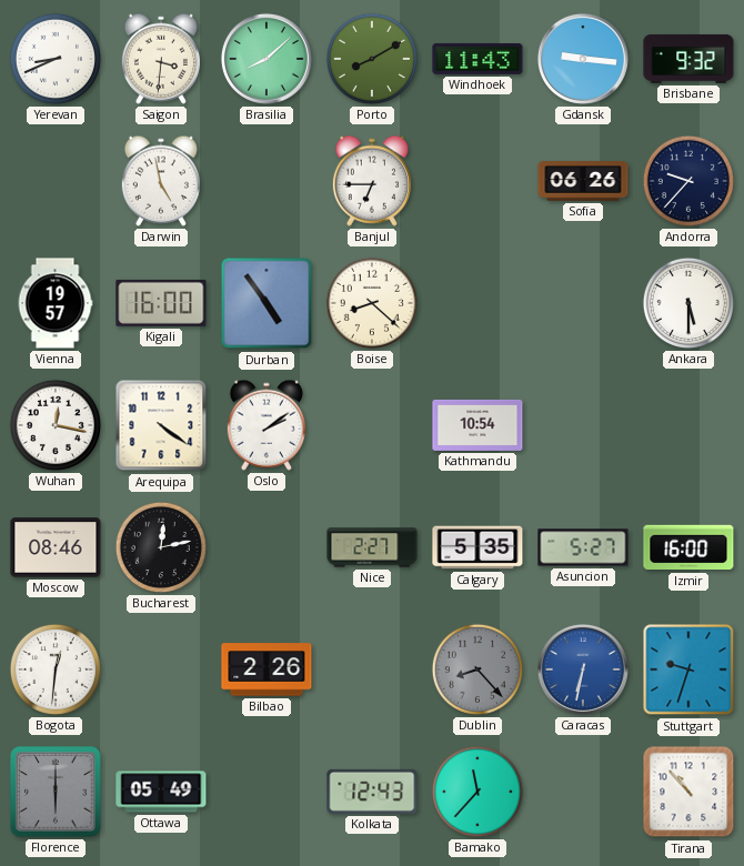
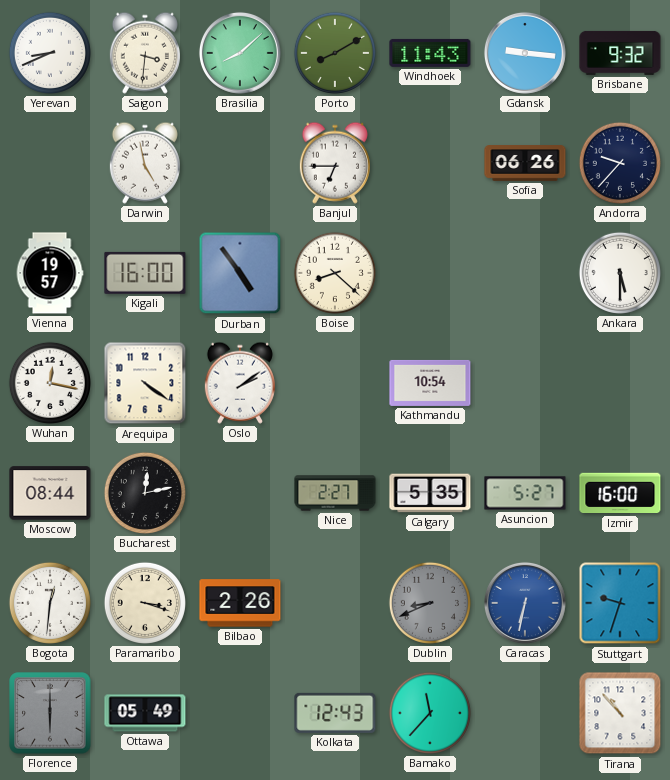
Moscow: 08:46 -> 08:44
Paramaribo: none -> 3:18
Dublin: 8:23 -> 8:41
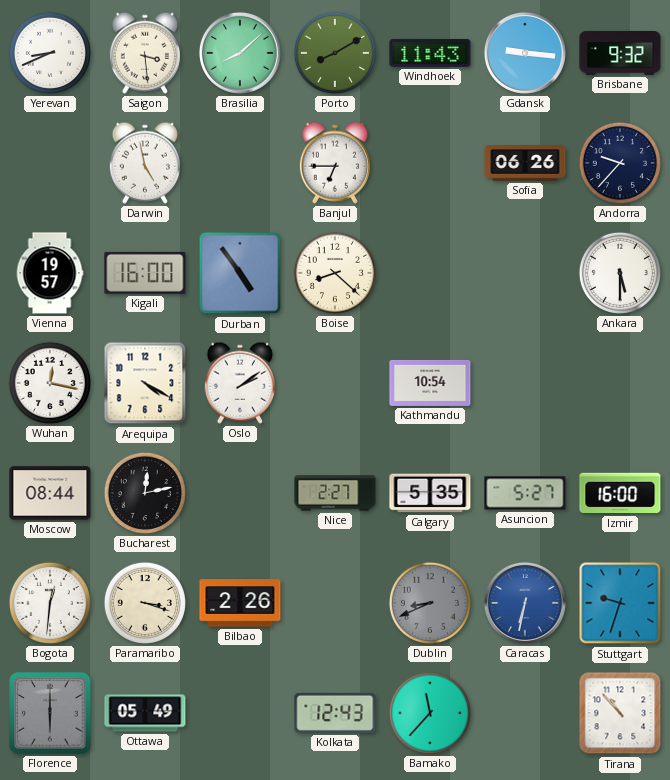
Saigon: 3:31 -> 3:29
Arequipa: 4:21 -> 4:20
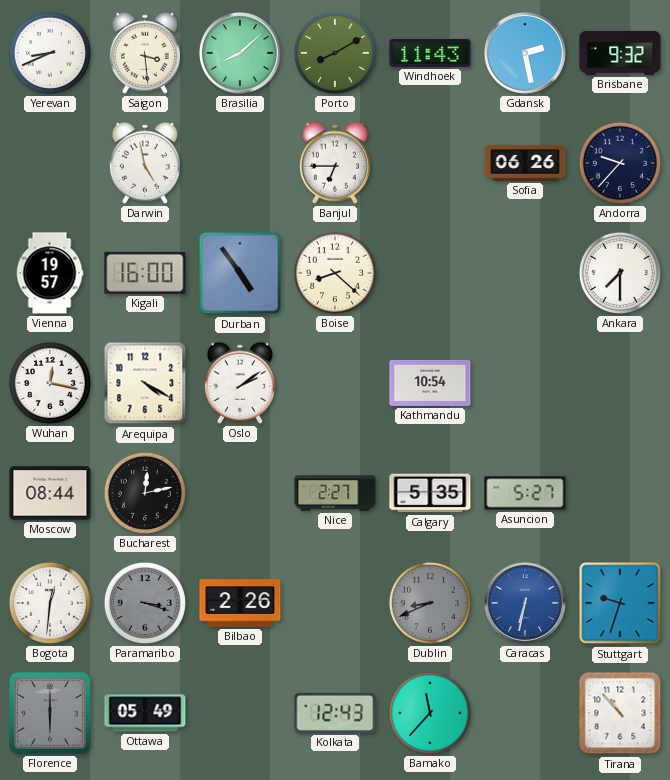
Gdansk: 9:16 -> 2:28
Ankara: 5:30 -> 7:30
Izmir: 16:00 -> none
Paramaribo dial: cream -> grey
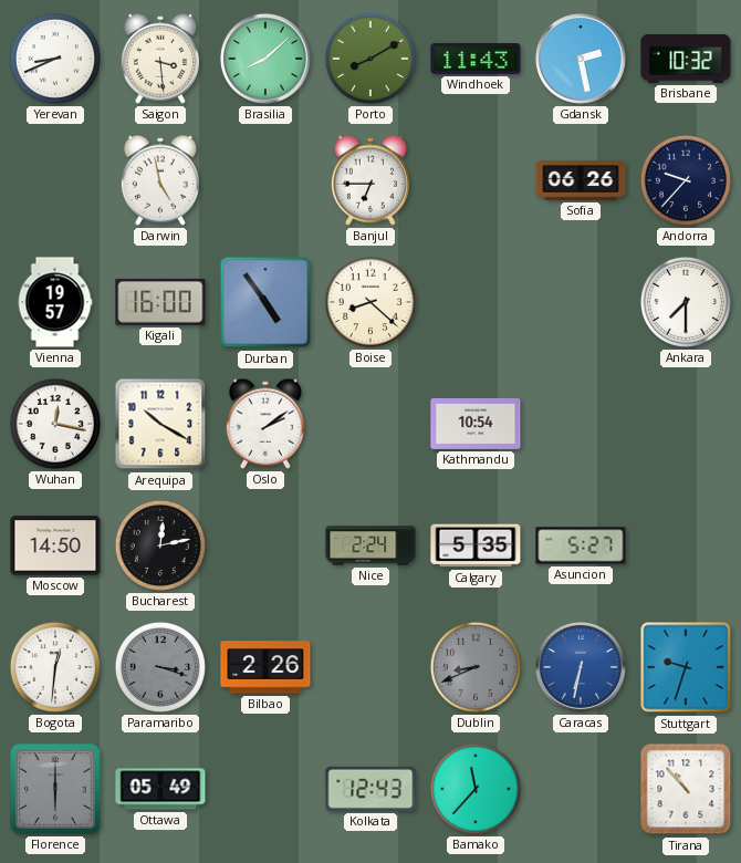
Brisbane: 9:32 -> 10:32
Arequipa: 4:20 -> 10:20
Moscow: 08:44 -> 14:50
Nice: 2:27 -> 2:24
